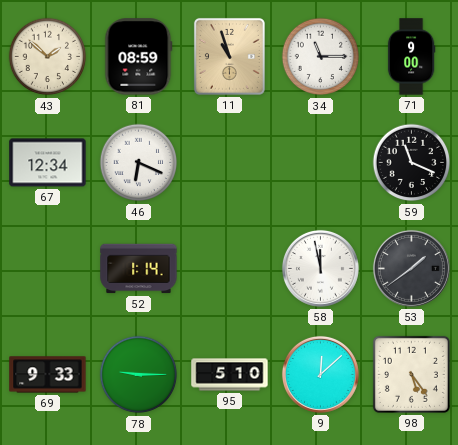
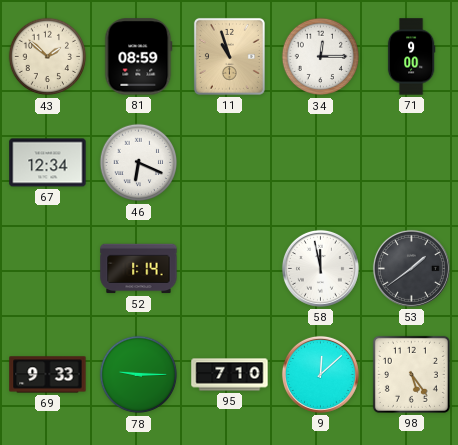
34: 11:15 -> 12:15
59: 11:19 -> none
95: 5:10 -> 7:10
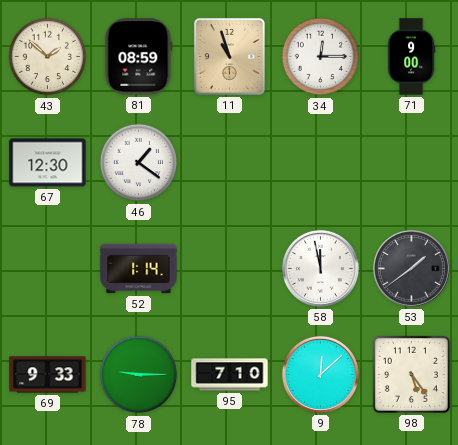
67: 12:34 -> 12:30
46: 6:19 -> 1:21
